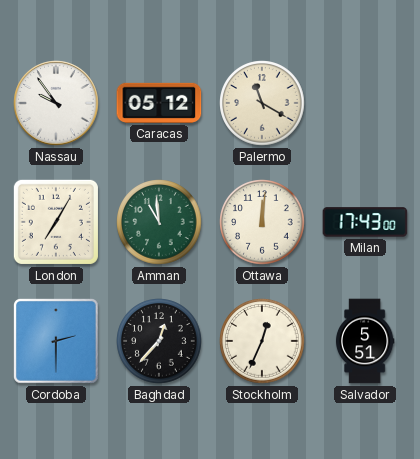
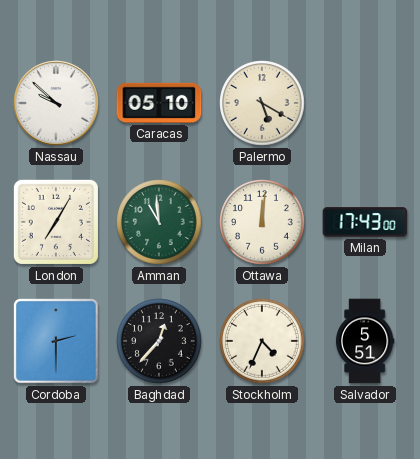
Nassau: 9:54 -> 9:52
Caracas: 05:12 -> 05:10
Palermo: 11:20 -> 5:20
Stockholm: 12:34 -> 4:34
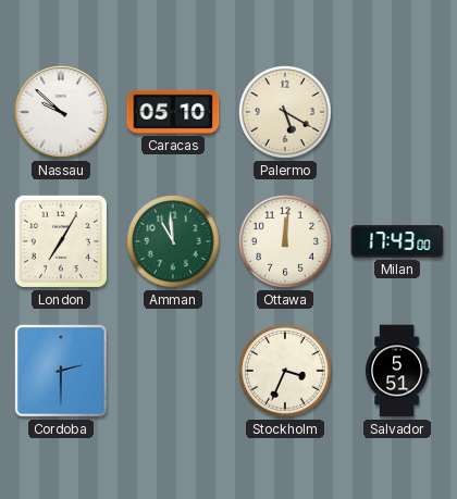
Baghdad: 12:37 -> none
Stockholm: 4:34 -> 3:34
